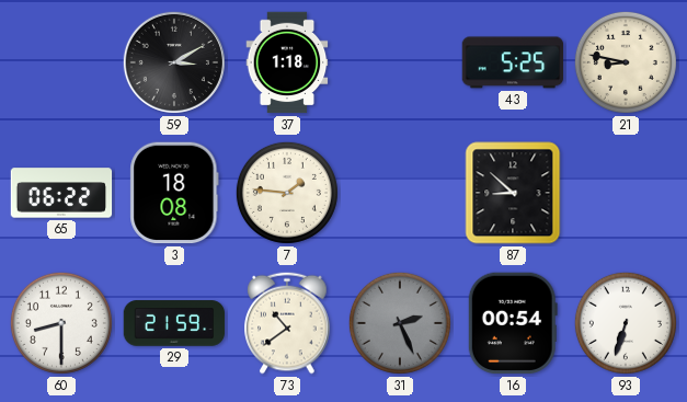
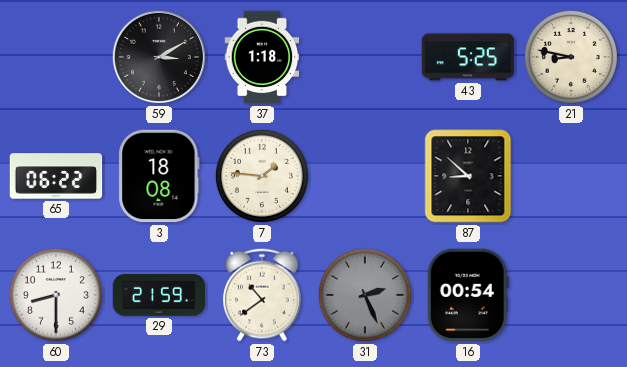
93: 6:33 -> none
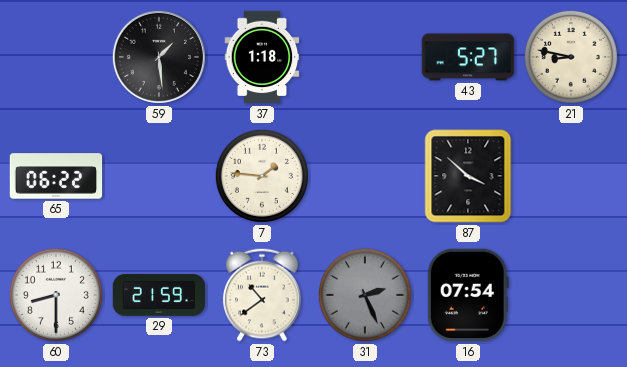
59: 3:10 -> 1:29
43: 5:25 -> 5:27
3: 18:08 -> none
87: 8:52 -> 3:52
16: 00:54 -> 07:54
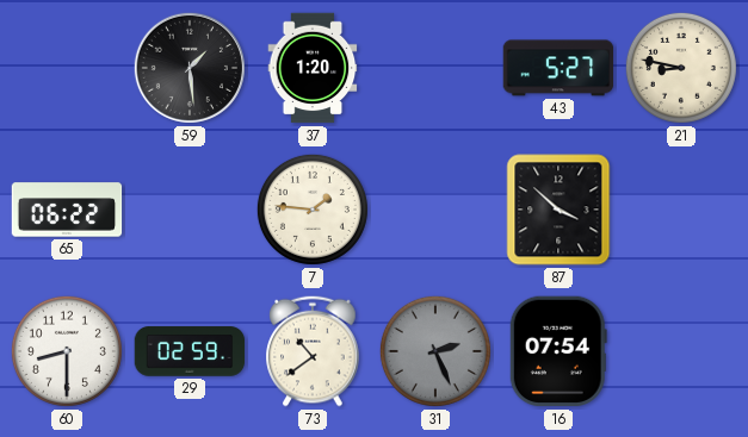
37: 1:18 -> 1:20
29: 21:59 -> 02:59
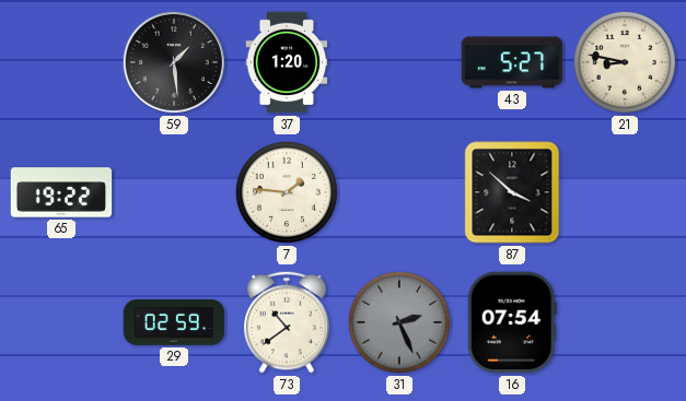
65: 06:22 -> 19:22
60: 8:30 -> none
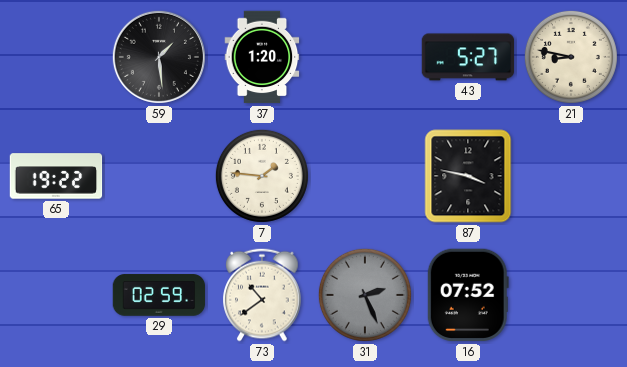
87: 3:52 -> 3:47
16: 07:54 -> 07:52
